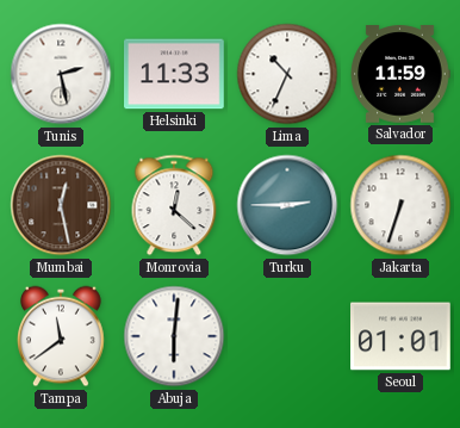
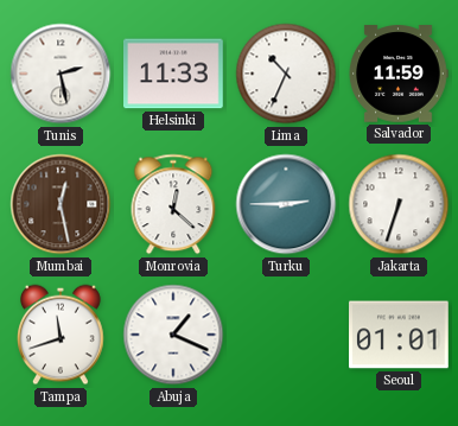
Tampa: 11:39 -> 11:42
Abuja: 6:01 -> 1:19
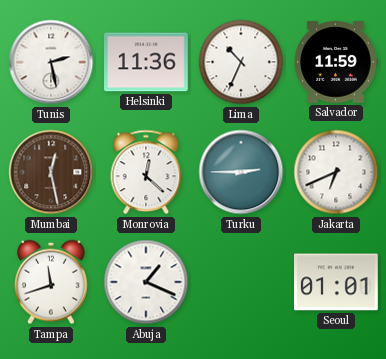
Helsinki: 11:33 -> 11:36
Jakarta: 6:33 -> 6:41
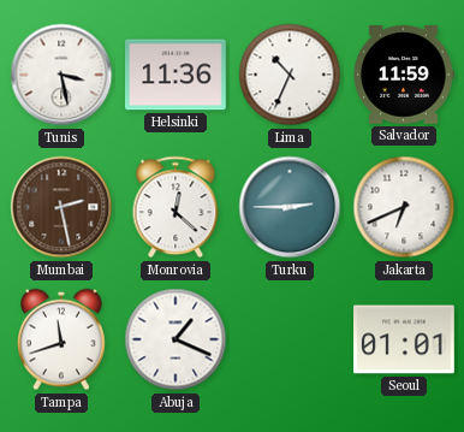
Tunis: 2:28 -> 3:28
Mumbai: 12:28 -> 2:28
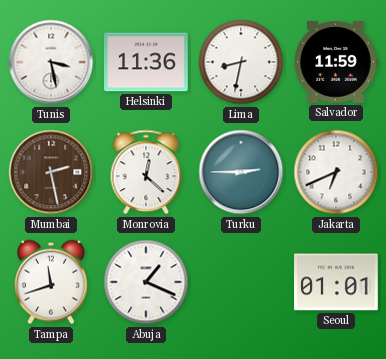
Lima: 10:34 -> 8:32
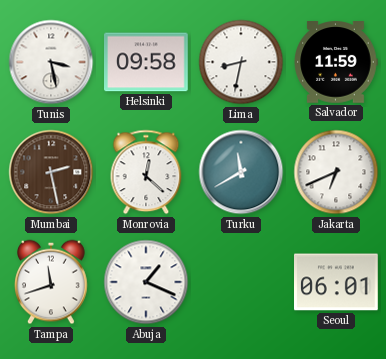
Helsinki: 11:36 -> 09:58
Turku: 2:45 -> 11:40
Seoul: 01:01 -> 06:01
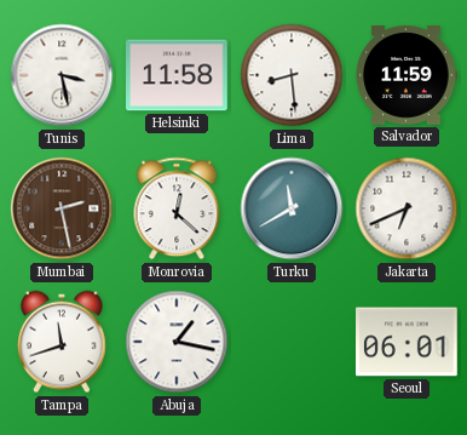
Helsinki: 09:58 -> 11:58
Lima: 8:32 -> 8:29
Abuja: 1:19 -> 1:17
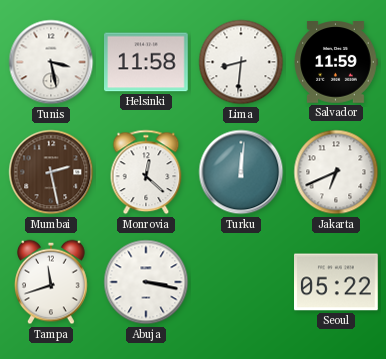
Lima: 8:29 -> 8:31
Turku: 11:40 -> 12:01
Abuja: 1:17 -> 3:17
Seoul: 06:01 -> 05:22
